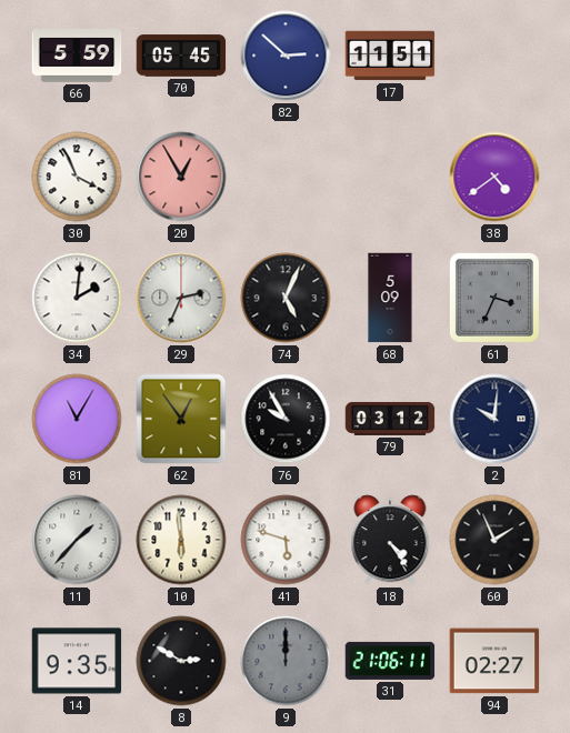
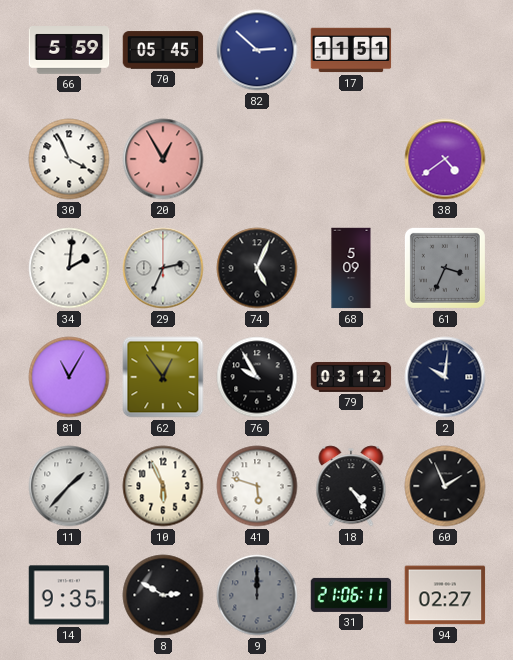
10: 5:59 -> 5:56
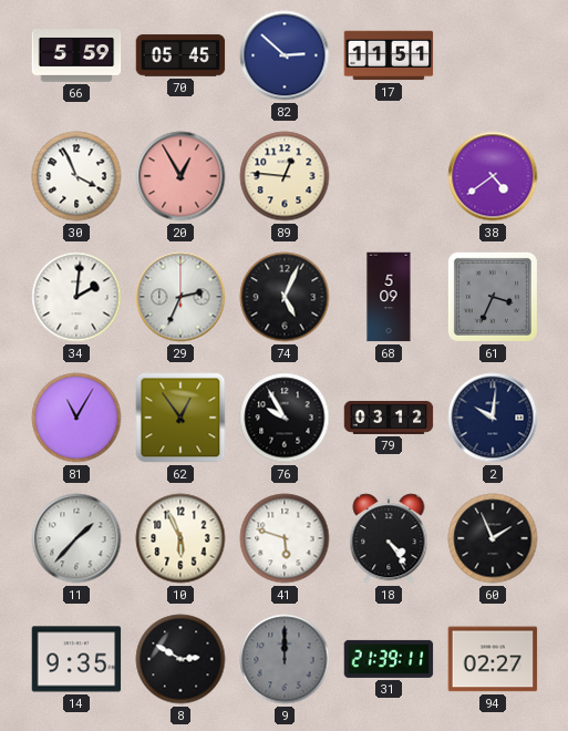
89: none -> 12:46
31: 21:06 -> 21:39
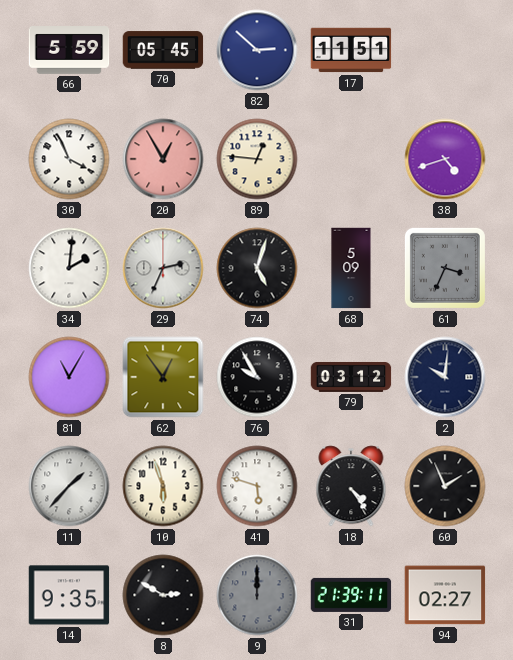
38: 4:39 -> 4:42
74: 5:04 -> 5:03
10: 5:56 -> 5:57
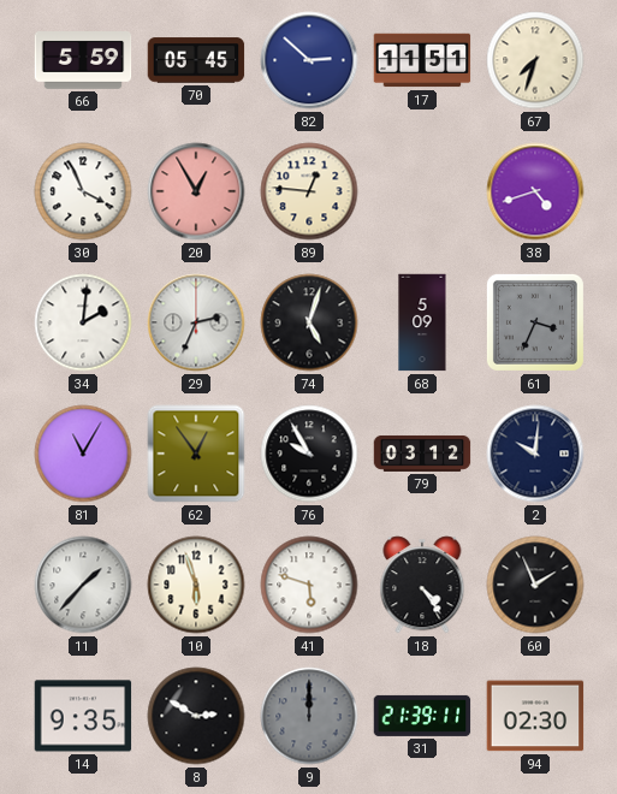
67: none -> 7:33
94: 02:27 -> 02:30
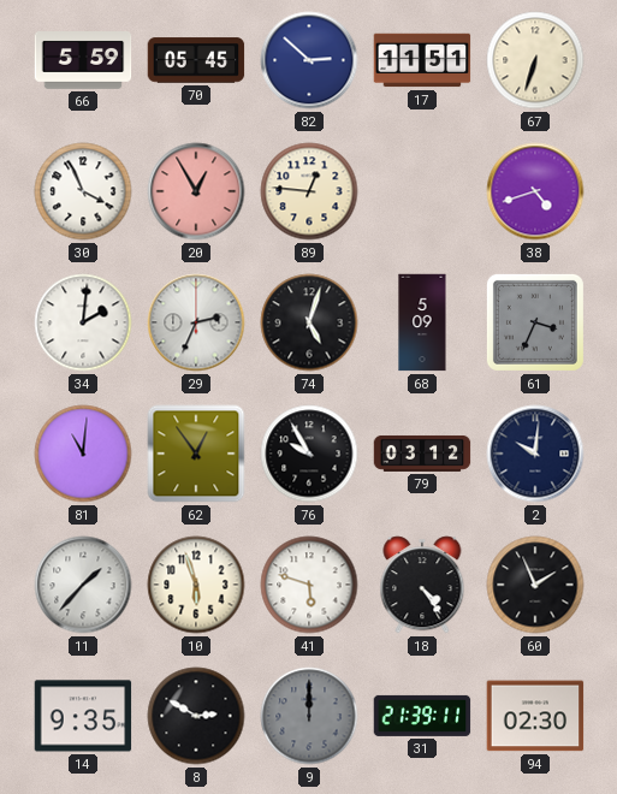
67: 7:33 -> 6:33
81: 11:05 -> 11:01
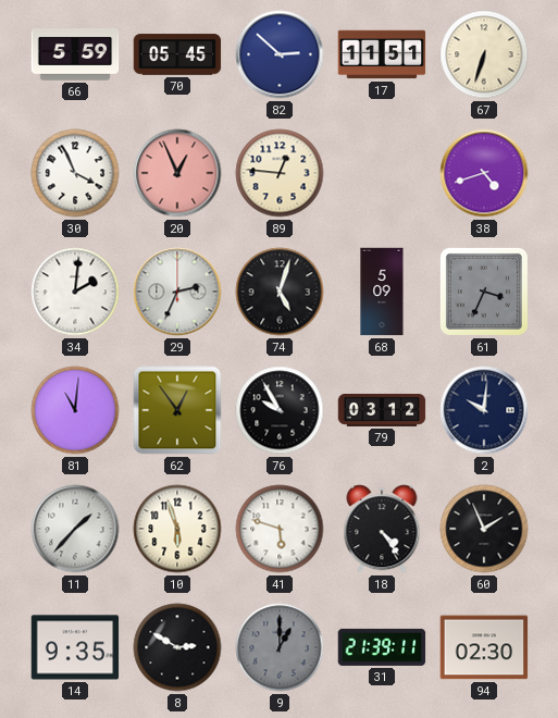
20: 12:55 -> 12:56
9: 12:00 -> 1:00
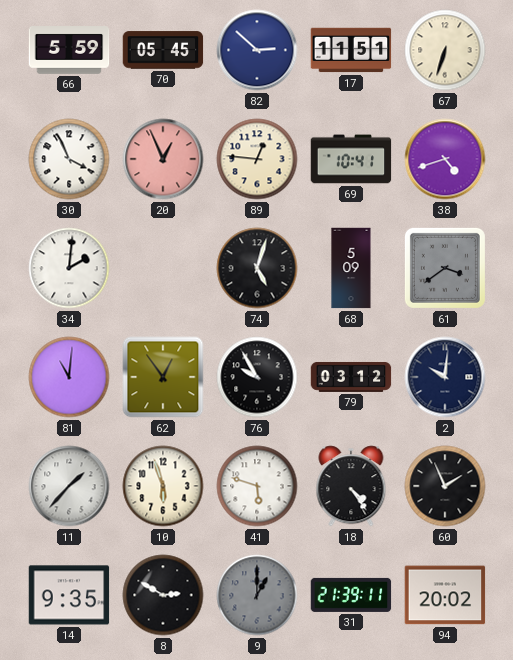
69: none -> 10:41
29: 2:34 -> none
61: 3:34 -> 3:39
94: 02:30 -> 20:02
